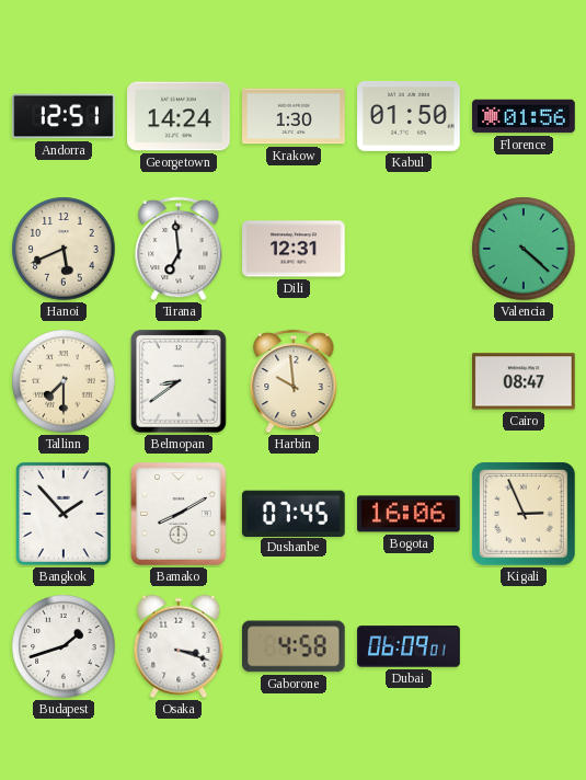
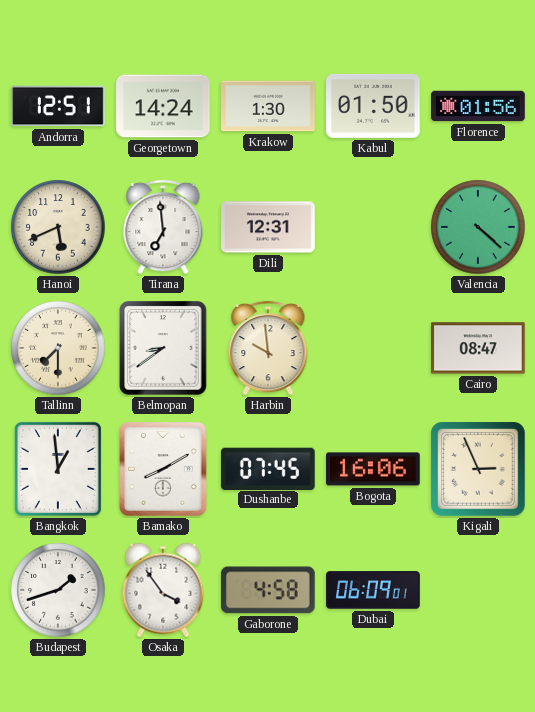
Bangkok: 1:53 -> 12:59
Osaka: 3:18 -> 3:54
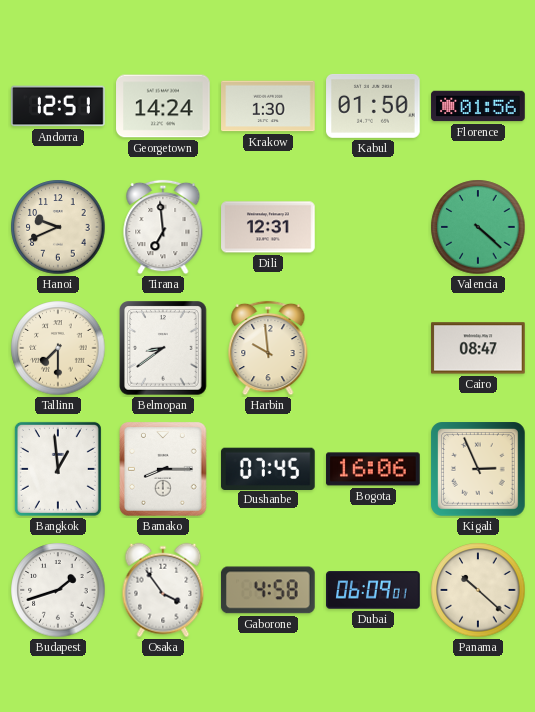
Hanoi: 5:41 -> 9:41
Bamako: 8:10 -> 8:15
Panama: none -> 10:22
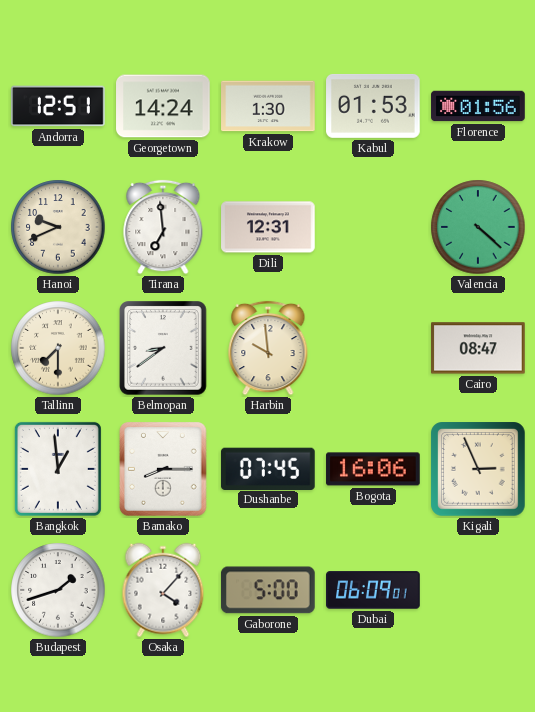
Kabul: 01:50 -> 01:53
Osaka: 3:54 -> 4:07
Gaborone: 4:58 -> 5:00
Panama: 10:22 -> none
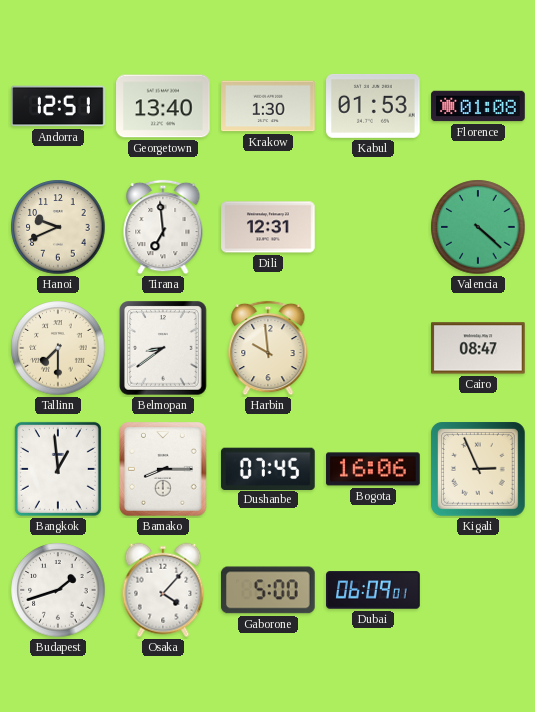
Georgetown: 14:24 -> 13:40
Florence: 01:56 -> 01:08
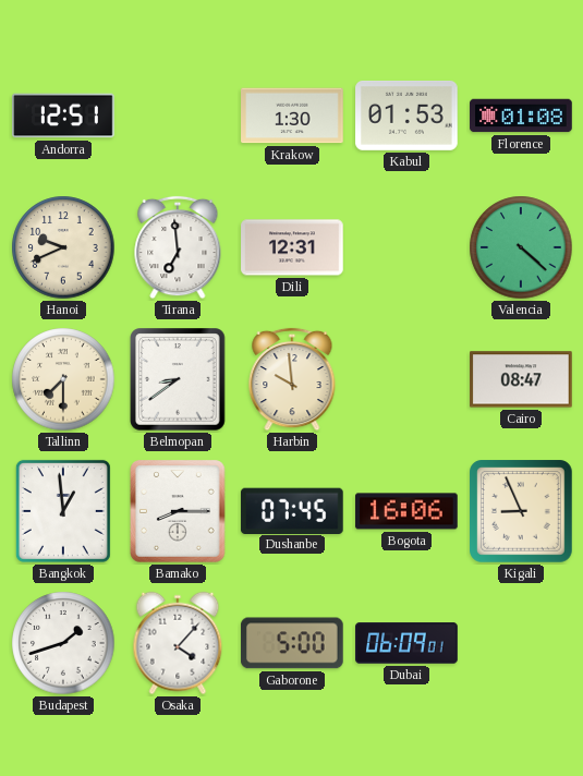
Georgetown: 13:40 -> none
Kigali: 2:56 -> 8:56
